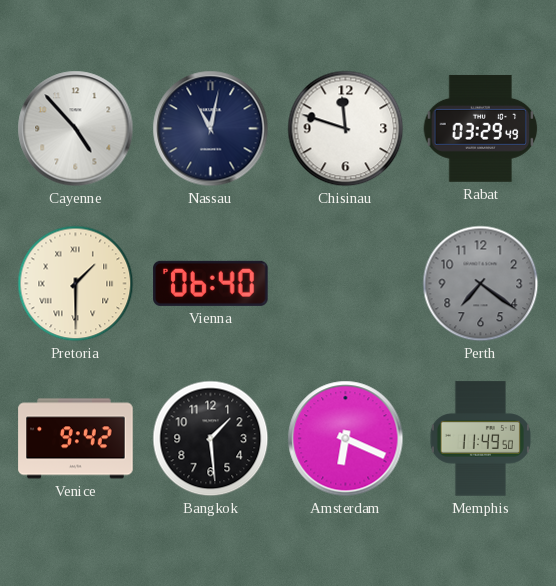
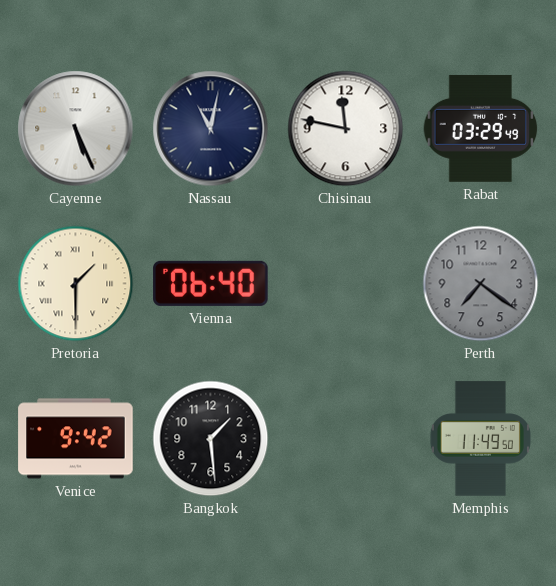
Cayenne: 4:53 -> 5:26
Chisinau: 11:48 -> 11:47
Amsterdam: 6:19 -> none
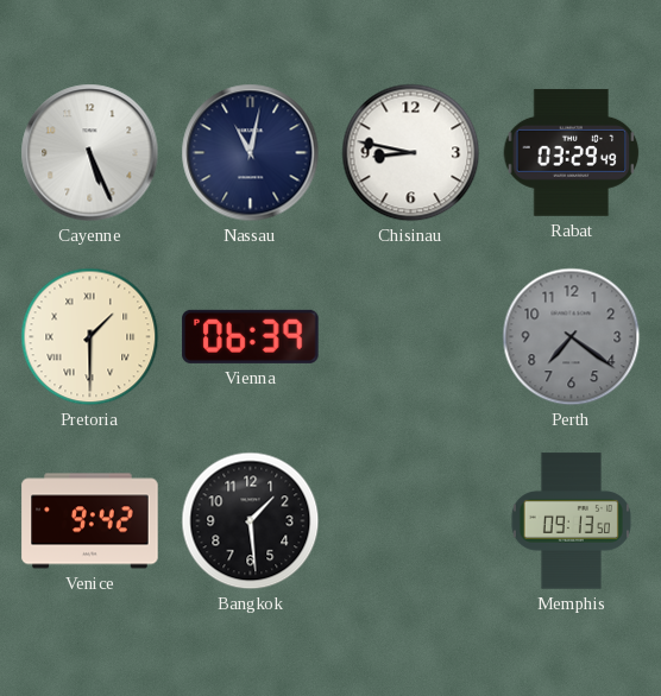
Chisinau: 11:47 -> 8:47
Vienna: 06:40 -> 06:39
Memphis: 11:49 -> 09:13
